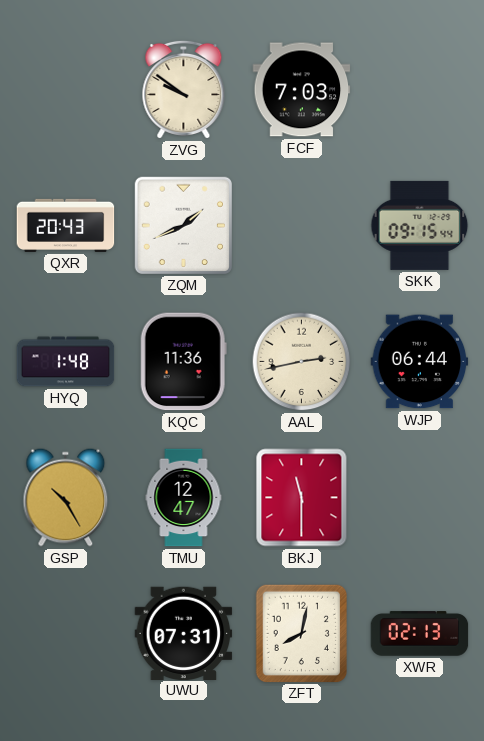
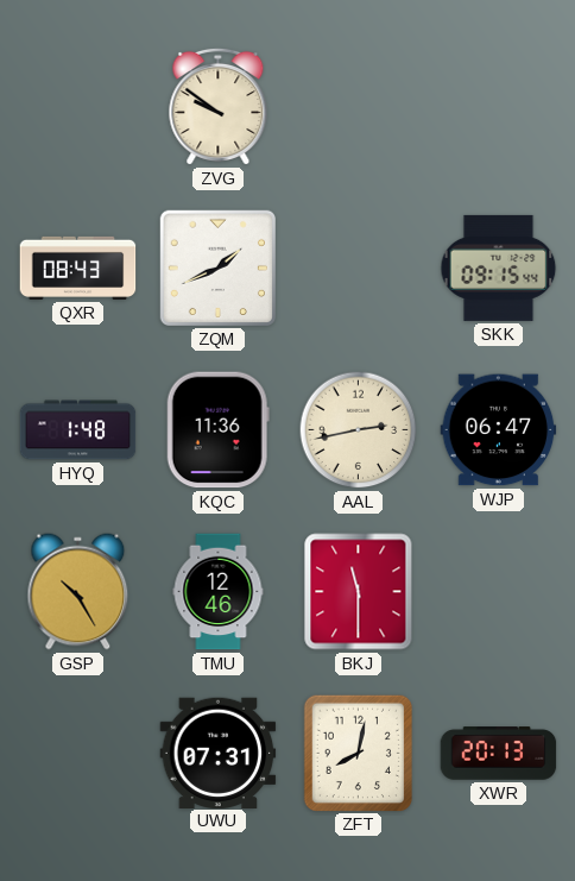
FCF: 7:03 -> none
QXR: 20:43 -> 08:43
WJP: 06:44 -> 06:47
TMU: 12:47 -> 12:46
XWR: 02:13 -> 20:13
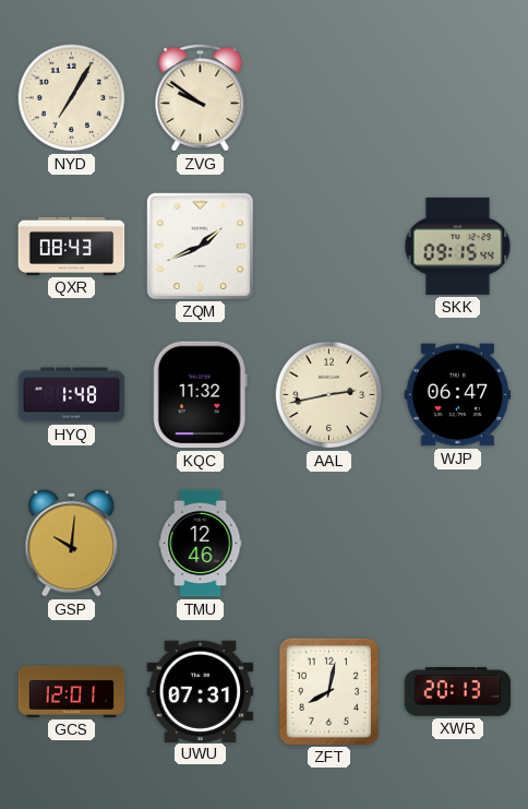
NYD: none -> 7:05
KQC: 11:36 -> 11:32
GSP: 10:25 -> 10:01
BKJ: 11:30 -> none
GCS: none -> 12:01
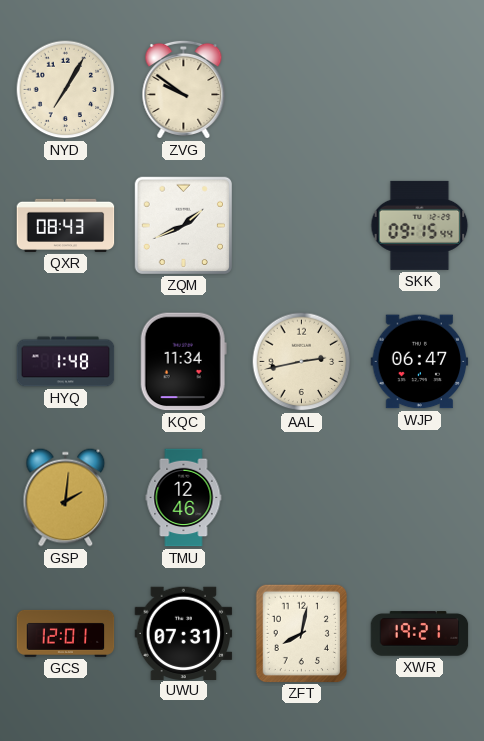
KQC: 11:32 -> 11:34
GSP: 10:01 -> 2:01
XWR: 20:13 -> 19:21
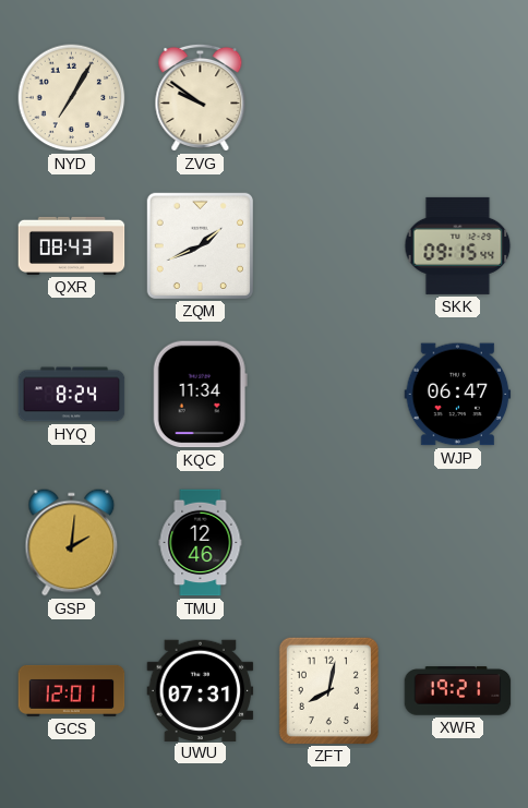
HYQ: 1:48 -> 8:24
AAL: 2:43 -> none
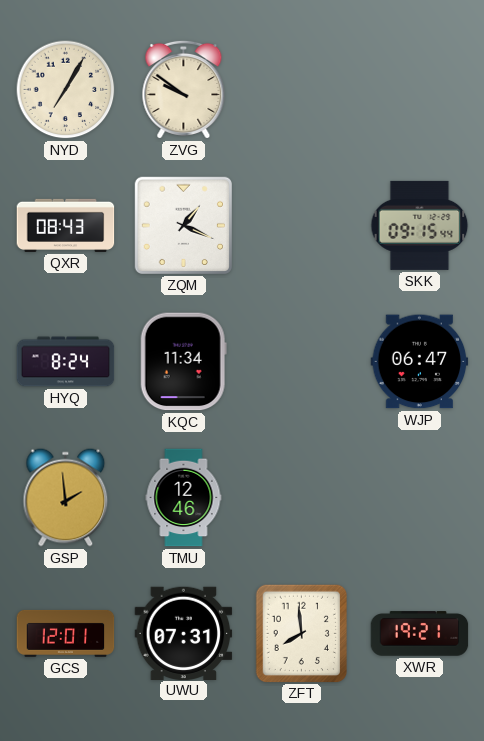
ZQM: 1:41 -> 1:19
GSP: 2:01 -> 1:59
ZFT: 8:02 -> 7:59
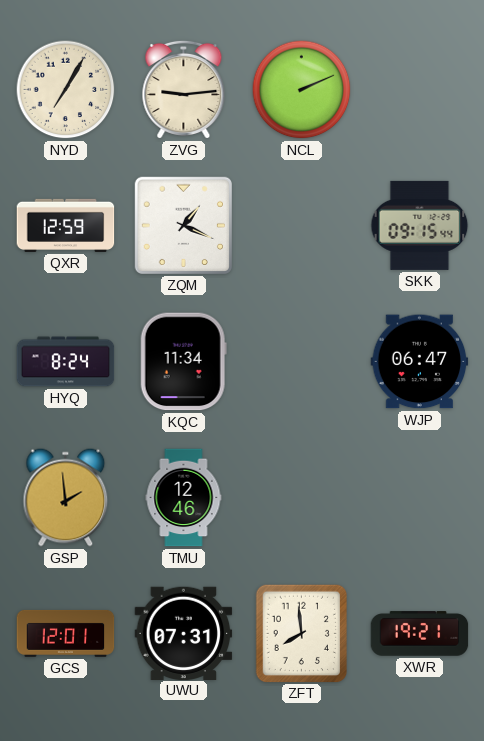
ZVG: 9:51 -> 9:14
NCL: none -> 2:11
QXR: 08:43 -> 12:59
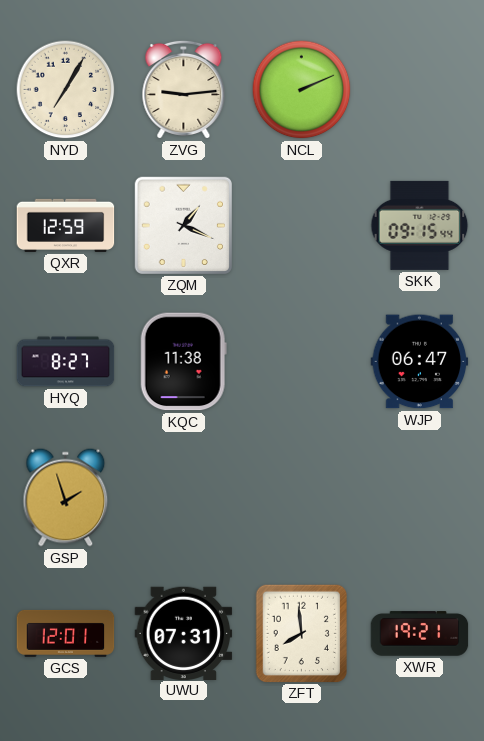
HYQ: 8:24 -> 8:27
KQC: 11:34 -> 11:38
GSP: 1:59 -> 1:57
TMU: 12:46 -> none
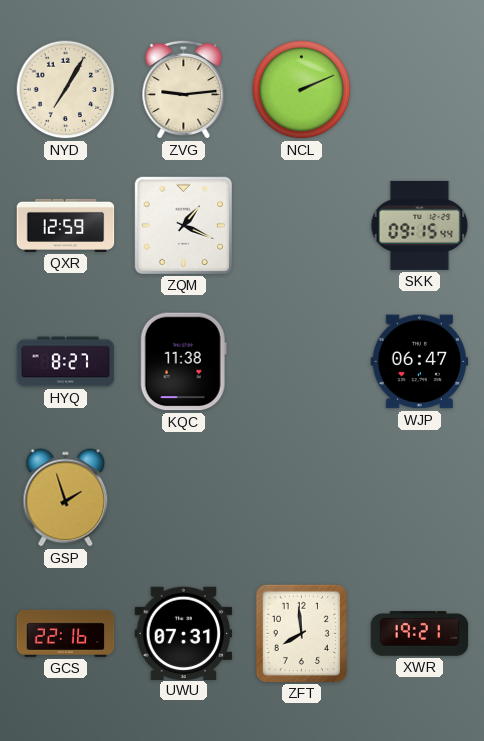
GCS: 12:01 -> 22:16
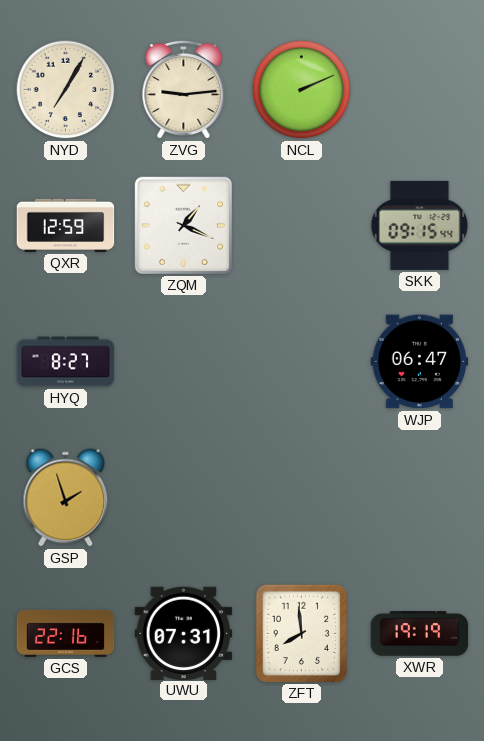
KQC: 11:38 -> none
XWR: 19:21 -> 19:19
